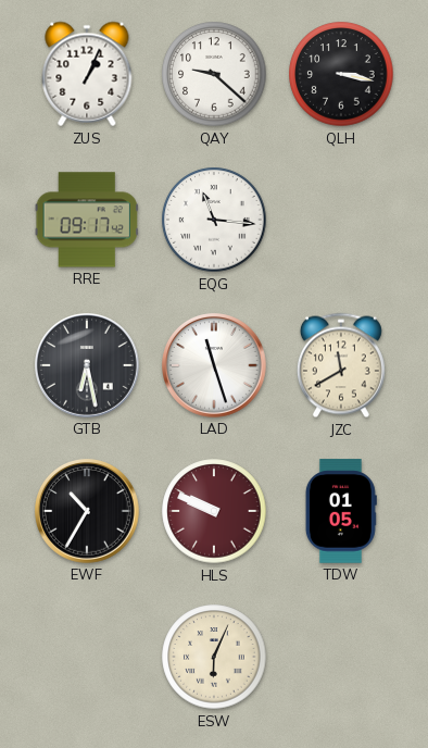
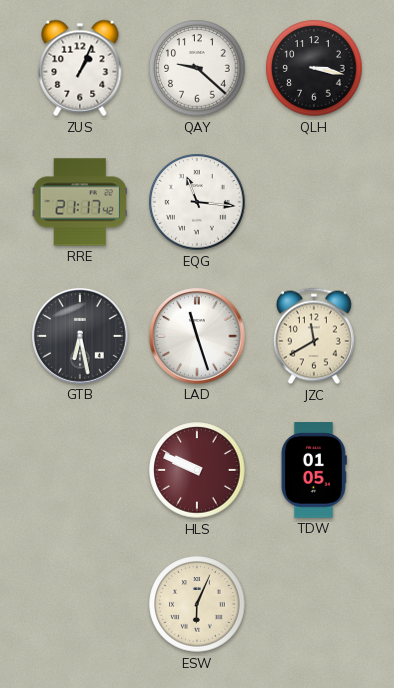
RRE: 09:17 -> 21:17
EWF: 10:35 -> none
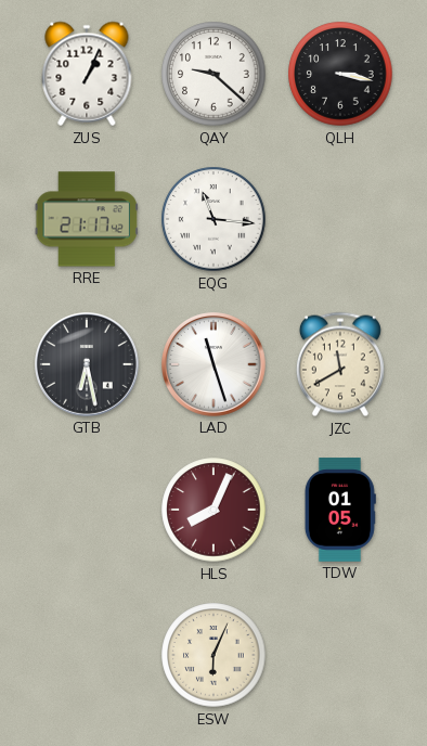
HLS: 9:49 -> 8:04
